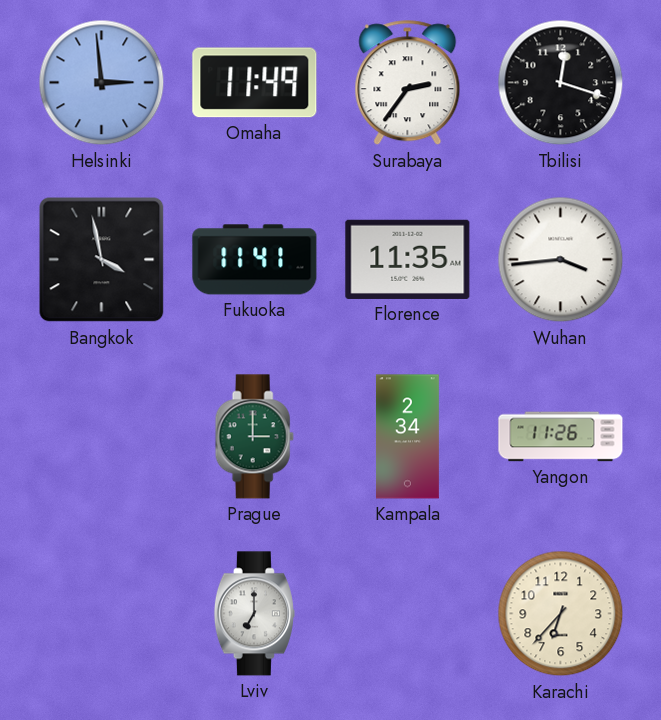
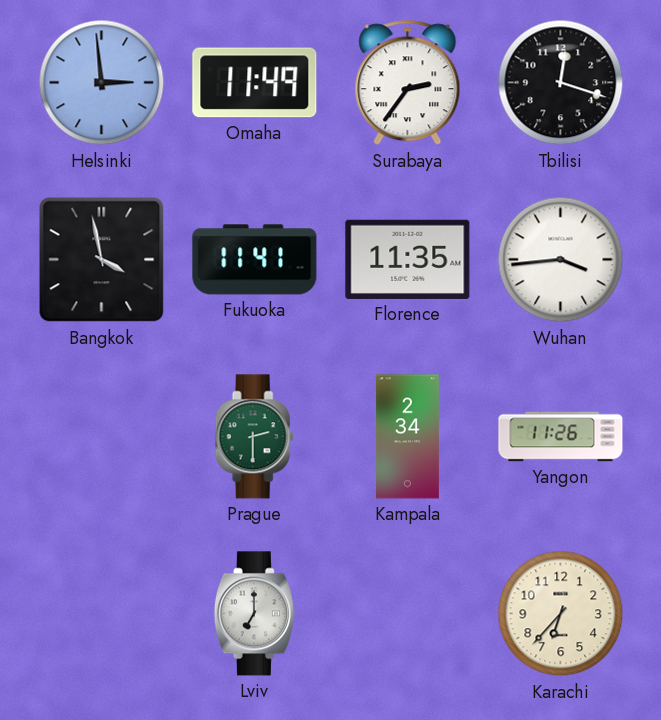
Prague: 3:00 -> 2:30
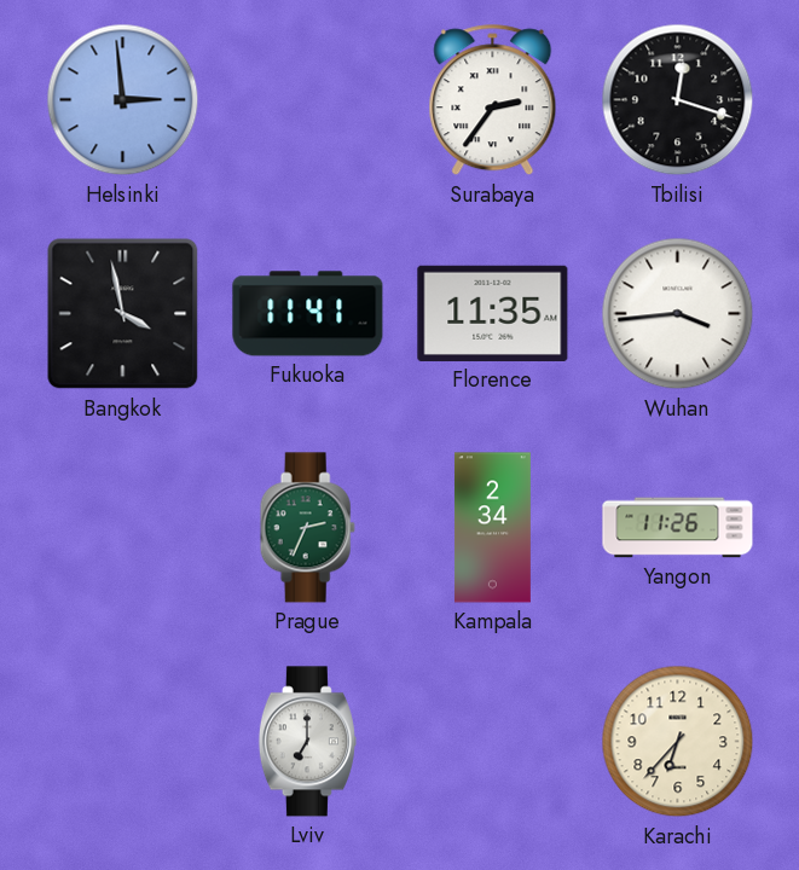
Omaha: 11:49 -> none
Prague: 2:30 -> 2:34
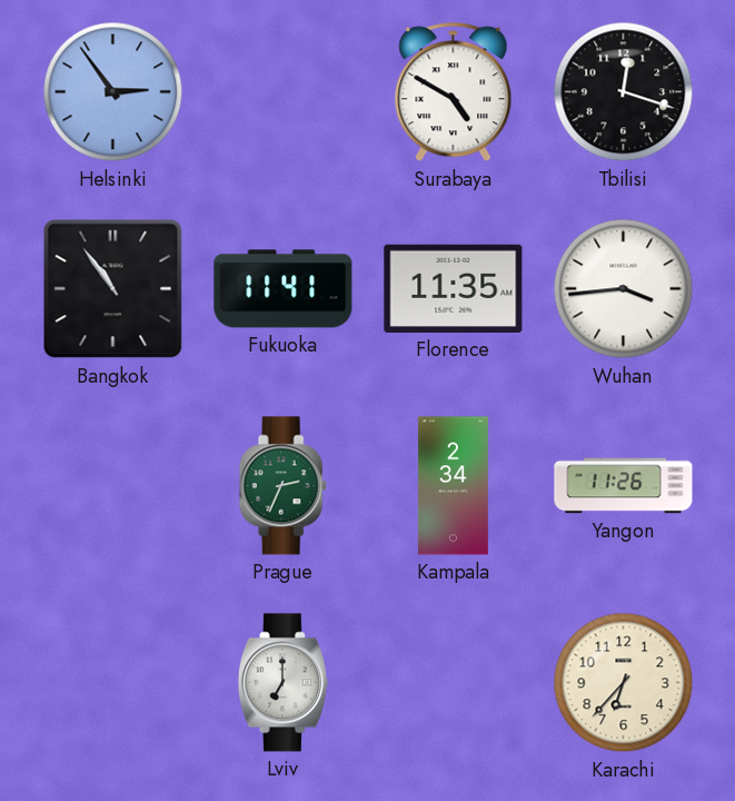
Helsinki: 2:59 -> 2:54
Surabaya: 2:36 -> 4:50
Bangkok: 3:58 -> 10:54
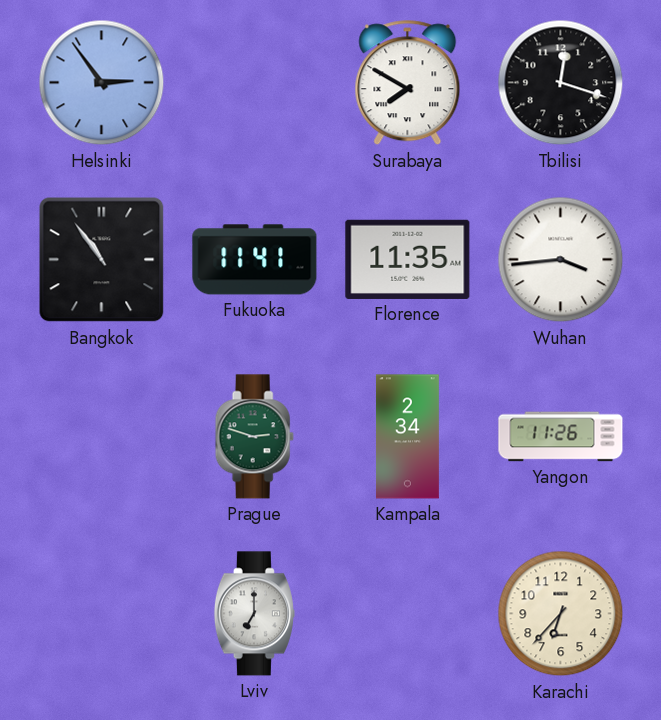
Surabaya: 4:50 -> 7:50
Prague: 2:34 -> 2:48
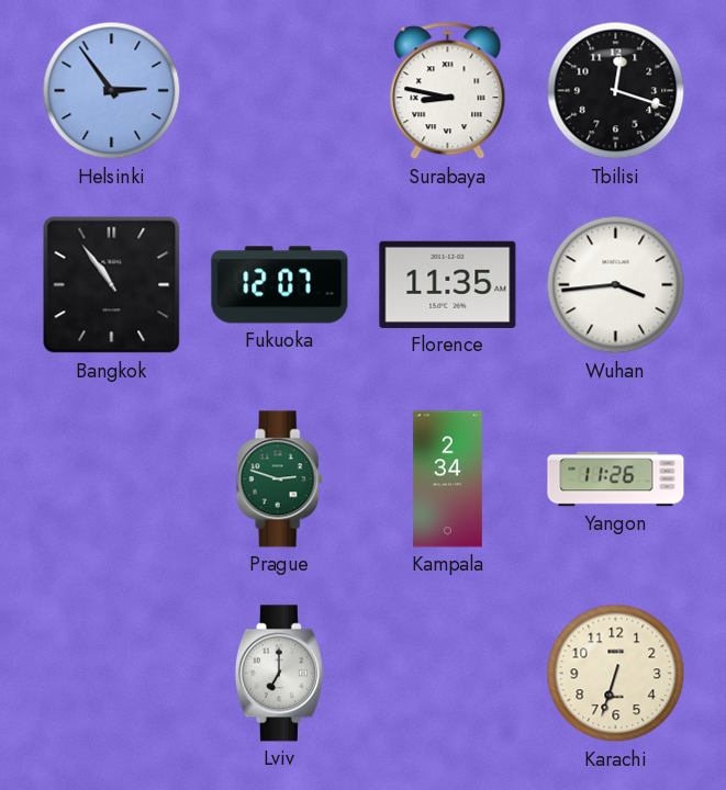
Surabaya: 7:50 -> 8:47
Fukuoka: 11:41 -> 12:07
Karachi: 6:37 -> 6:33
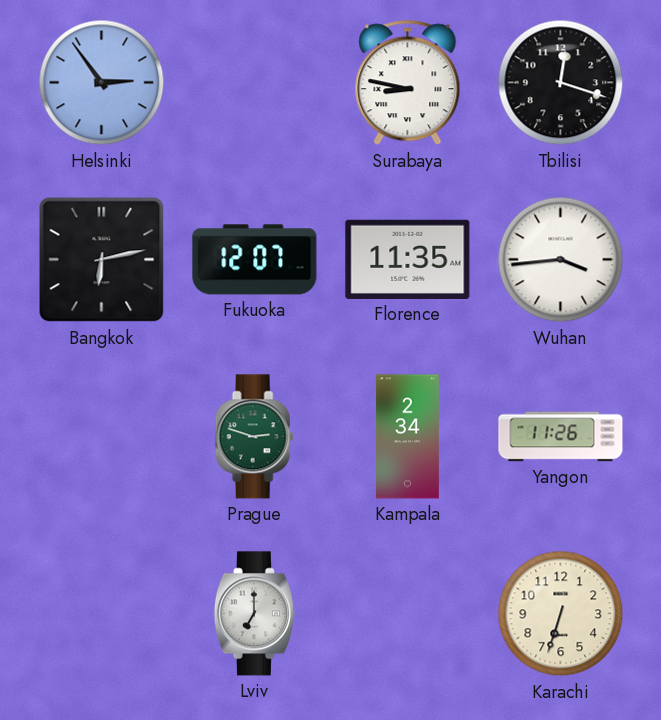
Bangkok: 10:54 -> 6:13
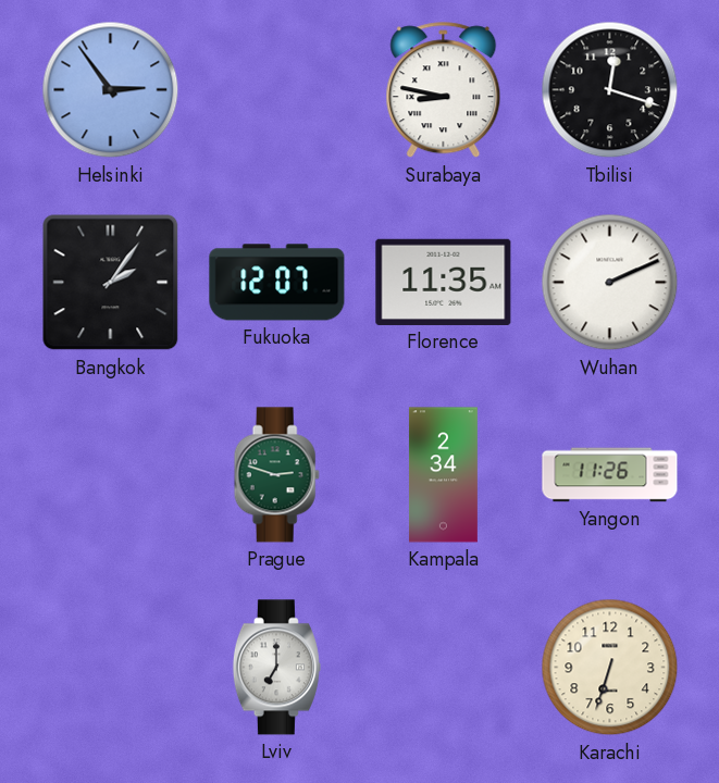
Bangkok: 6:13 -> 2:06
Wuhan: 3:44 -> 2:11
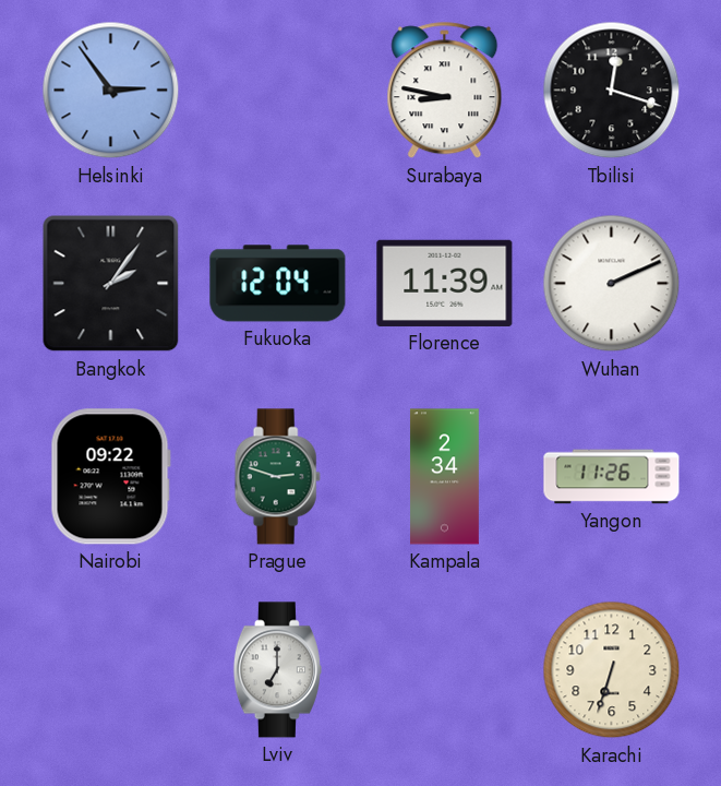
Fukuoka: 12:07 -> 12:04
Florence: 11:35 -> 11:39
Nairobi: none -> 09:22
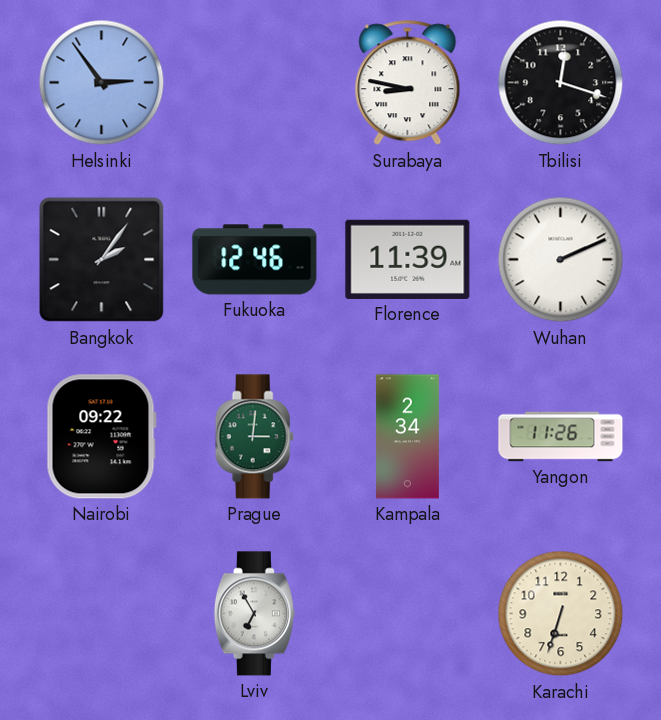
Fukuoka: 12:04 -> 12:46
Prague: 2:48 -> 3:01
Lviv: 7:00 -> 6:55
